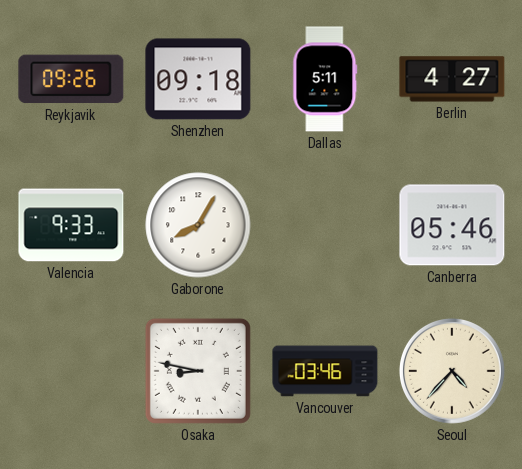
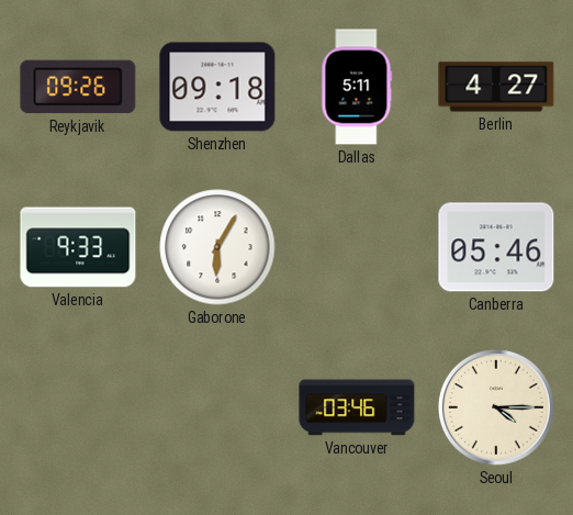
Gaborone: 8:05 -> 6:05
Osaka: 8:47 -> none
Seoul: 4:37 -> 4:15
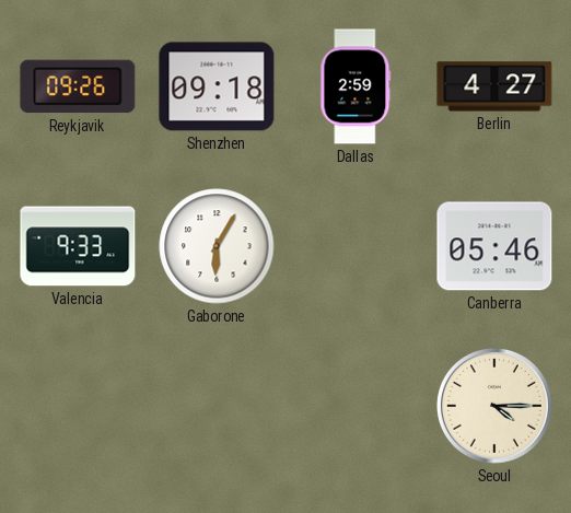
Dallas: 5:11 -> 2:59
Vancouver: 03:46 -> none
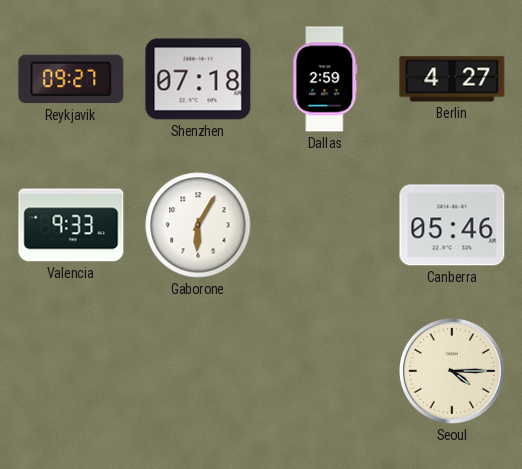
Reykjavik: 09:26 -> 09:27
Shenzhen: 09:18 -> 07:18
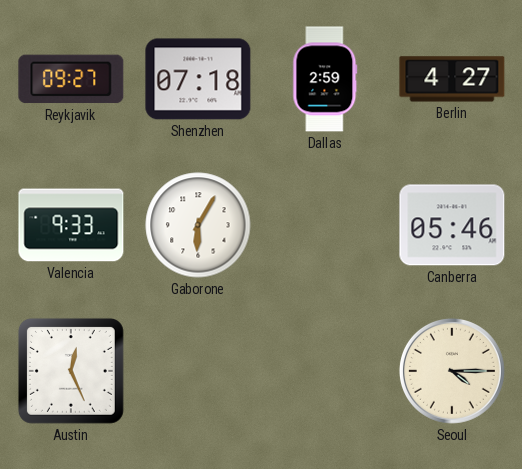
Austin: none -> 12:26
